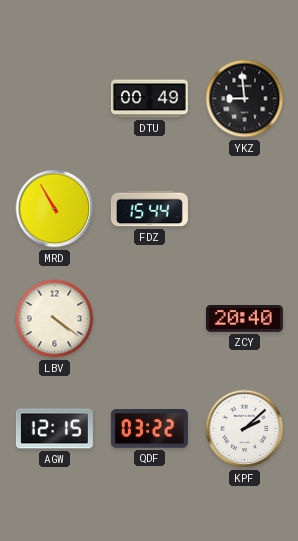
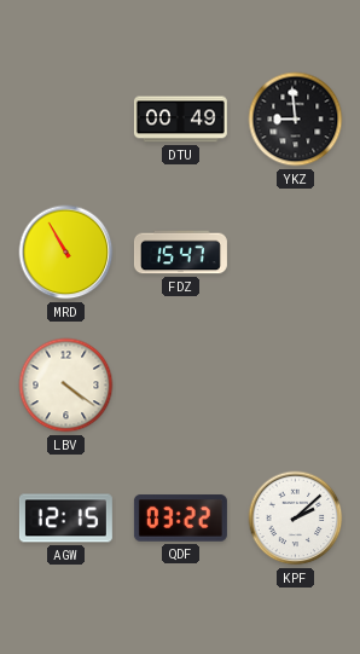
FDZ: 15:44 -> 15:47
ZCY: 20:40 -> none
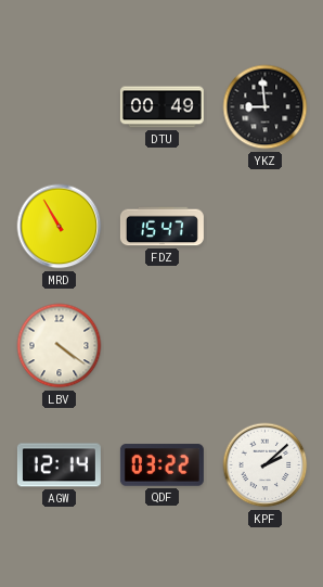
AGW: 12:15 -> 12:14
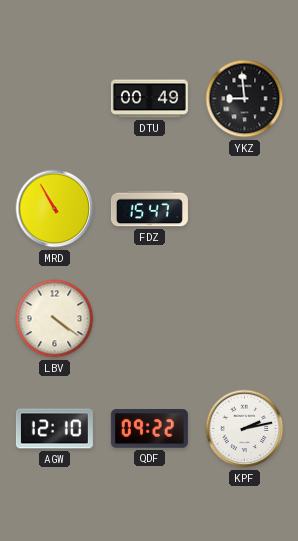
AGW: 12:14 -> 12:10
QDF: 03:22 -> 09:22
KPF: 2:08 -> 2:13
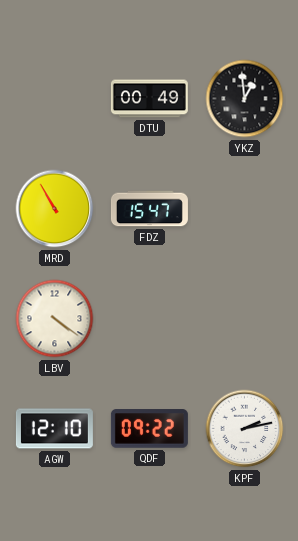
YKZ: 8:59 -> 12:59
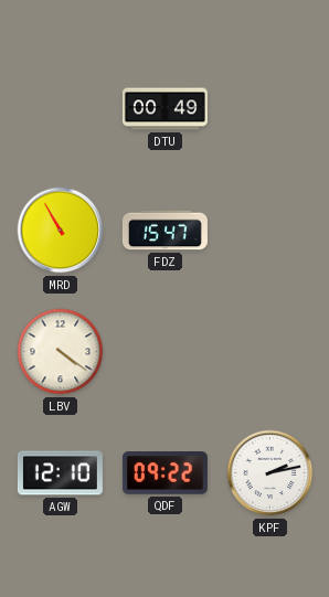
YKZ: 12:59 -> none
